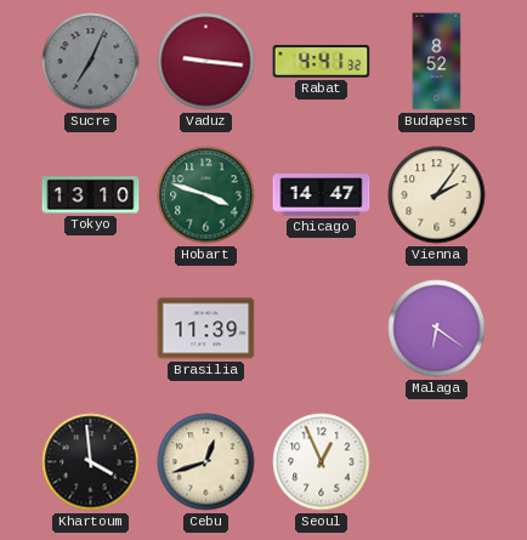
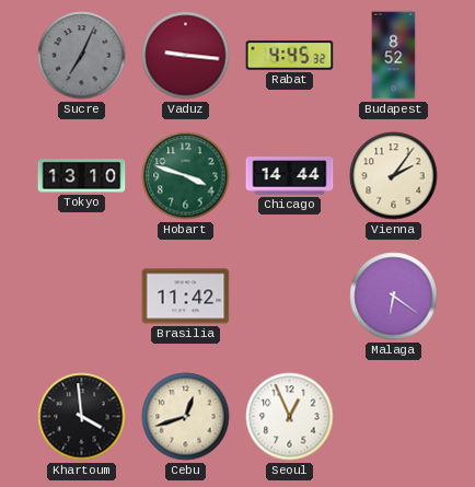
Rabat: 4:41 -> 4:45
Chicago: 14:47 -> 14:44
Brasilia: 11:39 -> 11:42
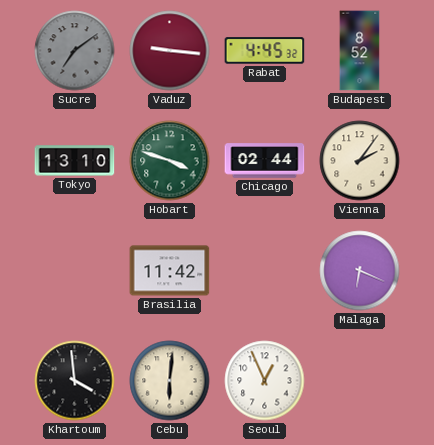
Sucre: 7:04 -> 7:09
Chicago: 14:44 -> 02:44
Malaga: 6:21 -> 6:19
Cebu: 12:42 -> 6:01
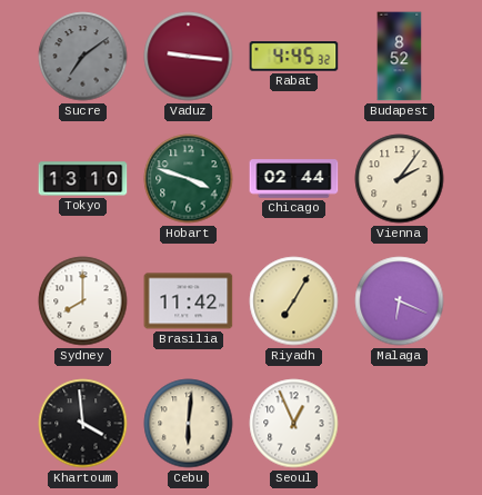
Sydney: none -> 8:00
Riyadh: none -> 7:05
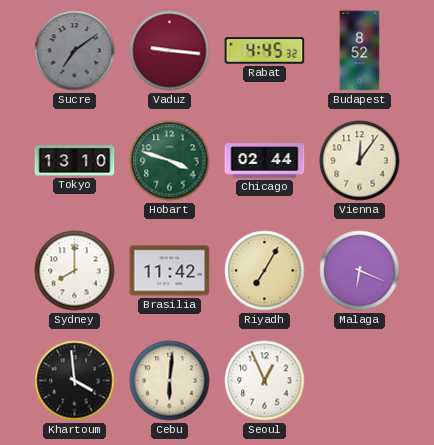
Vienna: 2:06 -> 12:06
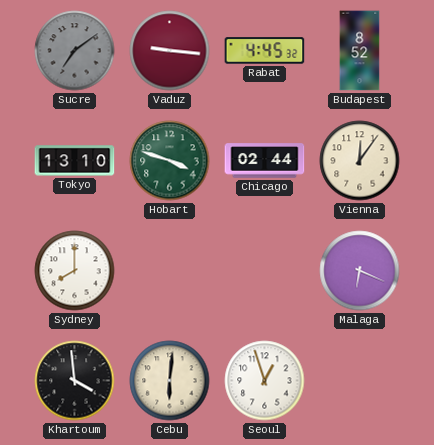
Brasilia: 11:42 -> none
Riyadh: 7:05 -> none
Seoul: 12:56 -> 12:57
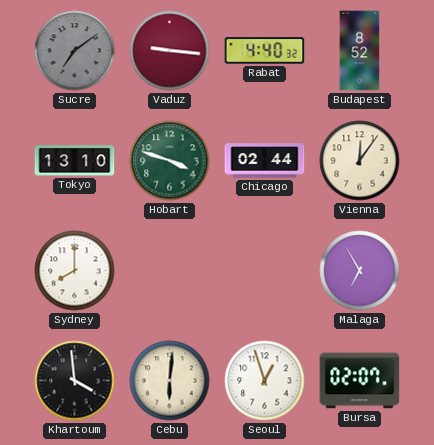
Rabat: 4:45 -> 4:40
Malaga: 6:19 -> 6:55
Bursa: none -> 02:07
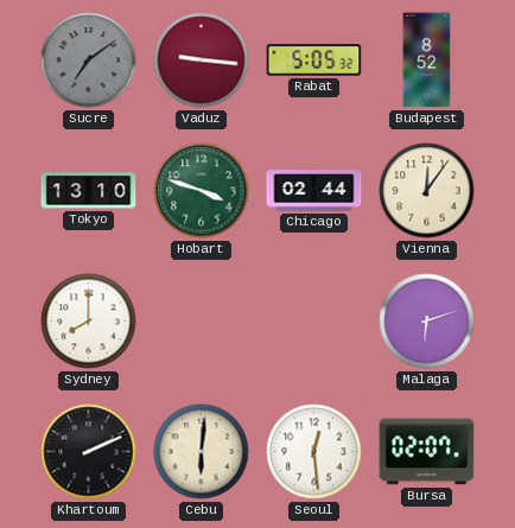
Rabat: 4:40 -> 5:05
Malaga: 6:55 -> 6:12
Khartoum: 3:59 -> 2:11
Seoul: 12:57 -> 12:29
